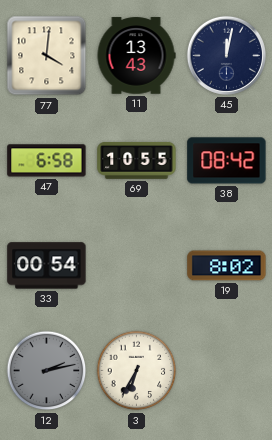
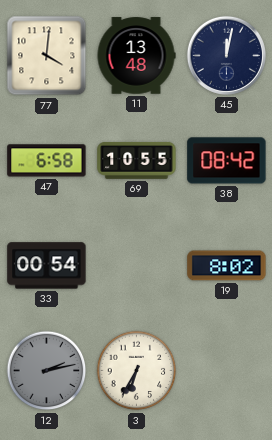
11: 13:43 -> 13:48
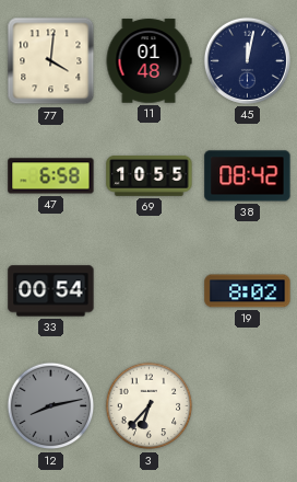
11: 13:48 -> 01:48
12: 2:13 -> 8:13
3: 6:35 -> 6:37
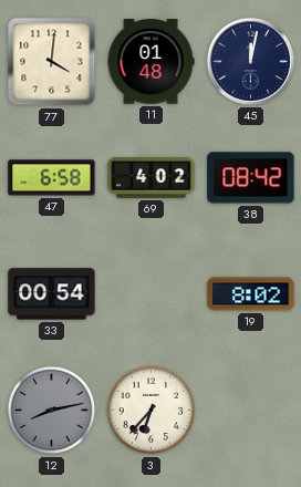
69: 10:55 -> 4:02
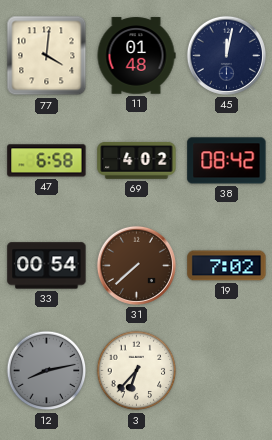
31: none -> 7:38
19: 8:02 -> 7:02
